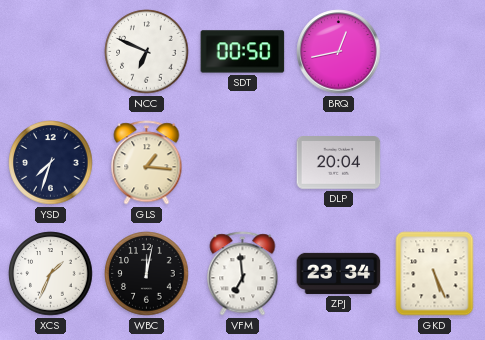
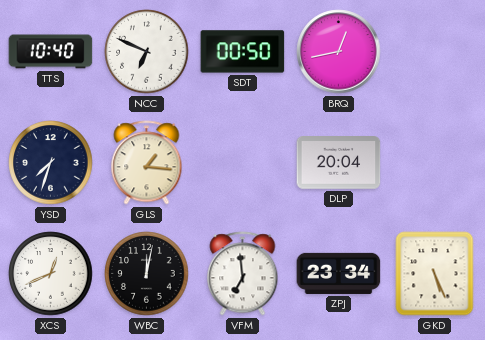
TTS: none -> 10:40
XCS: 1:34 -> 12:41
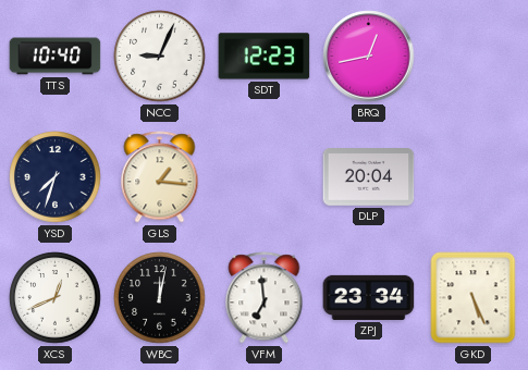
NCC: 6:49 -> 9:04
SDT: 00:50 -> 12:23
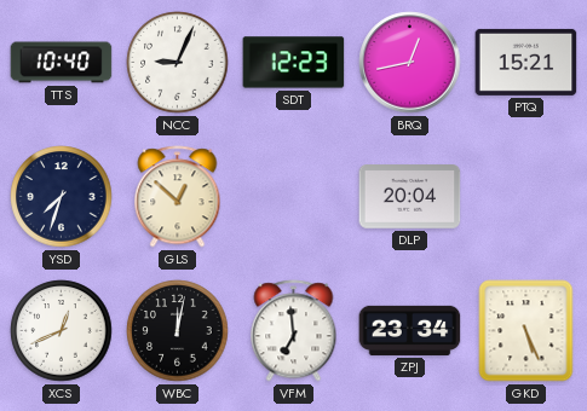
PTQ: none -> 15:21
GLS: 1:16 -> 12:52
